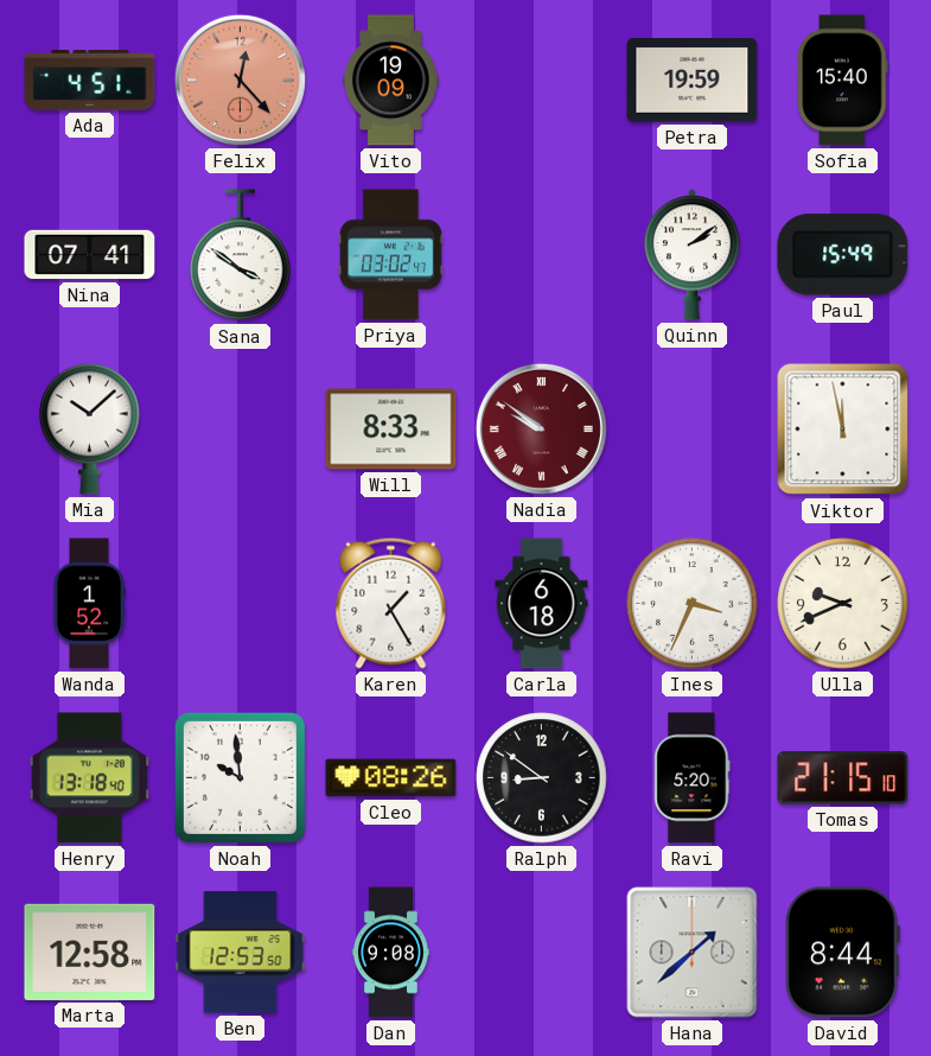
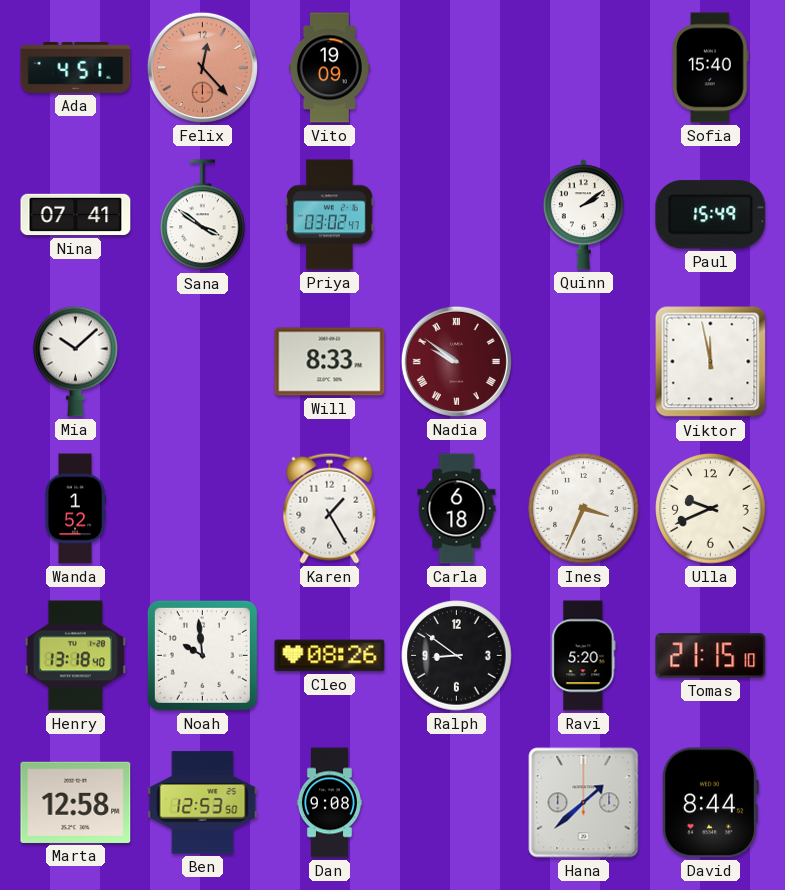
Petra: 19:59 -> none
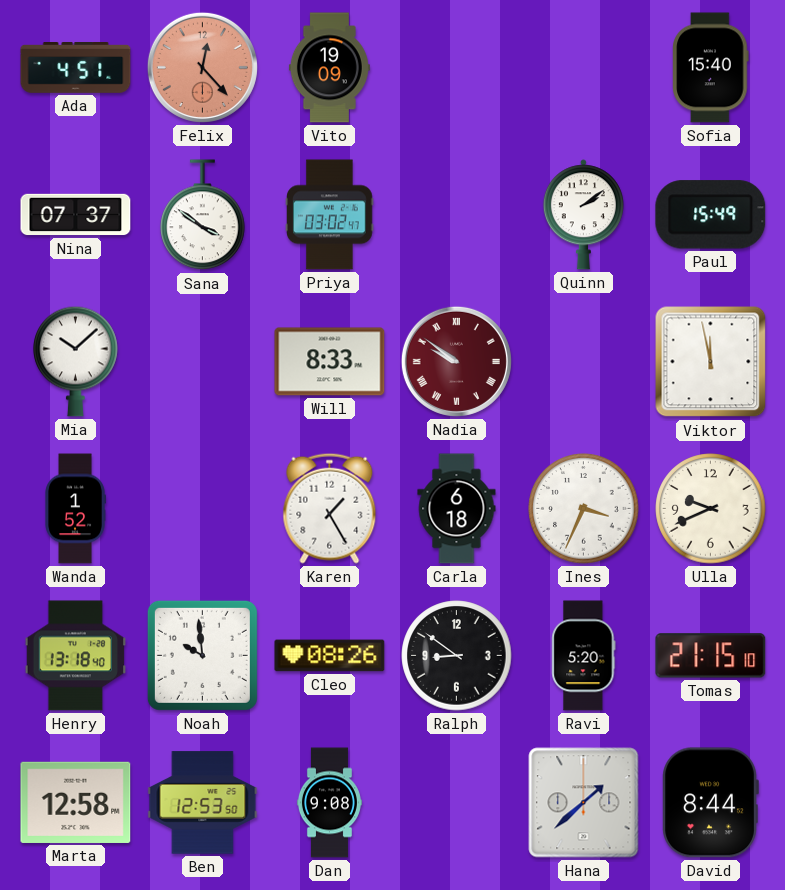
Nina: 07:41 -> 07:37
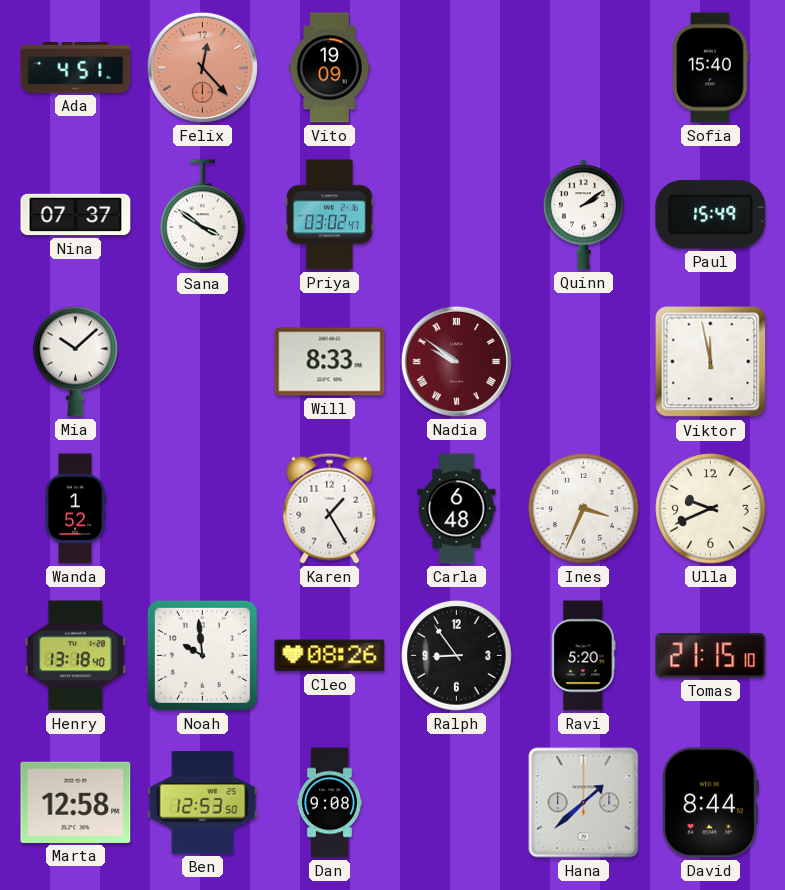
Carla: 6:18 -> 6:48
Ralph: 8:51 -> 8:54
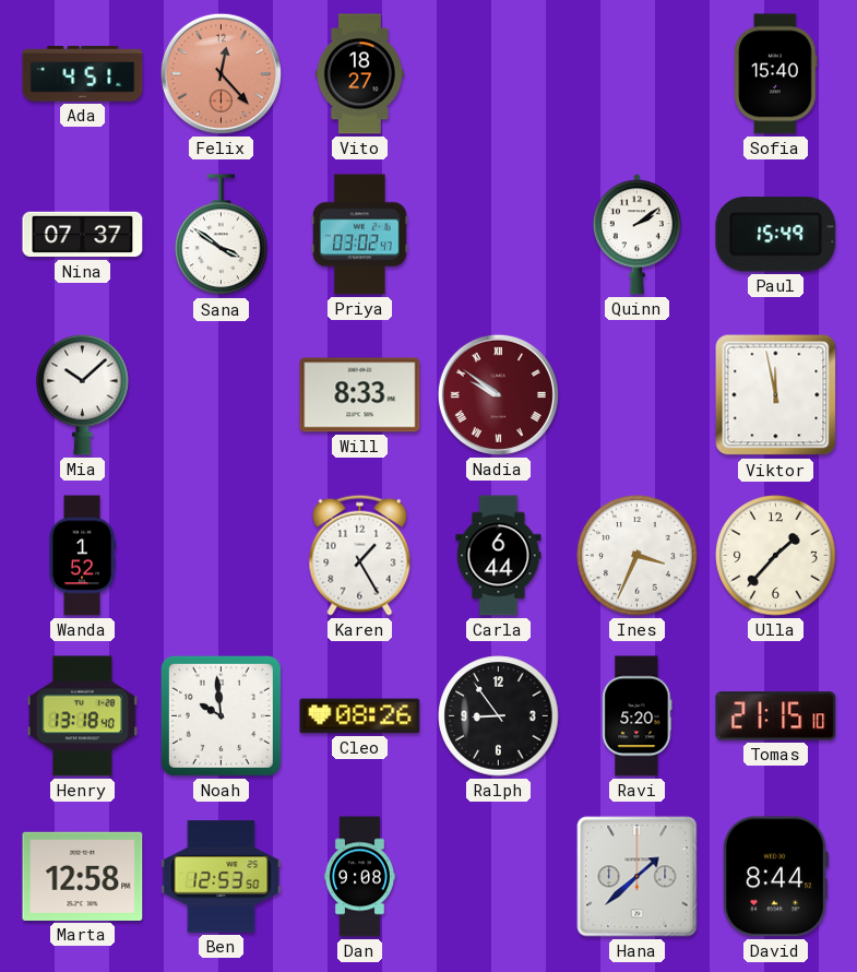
Vito: 19:09 -> 18:27
Carla: 6:48 -> 6:44
Ulla: 9:41 -> 1:37
